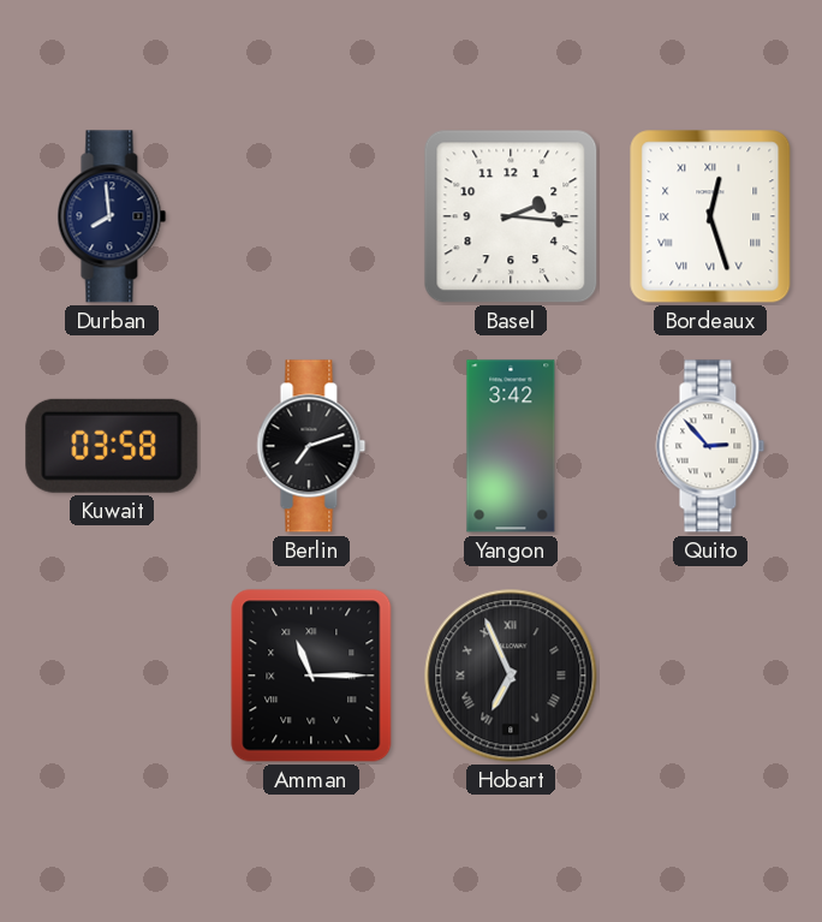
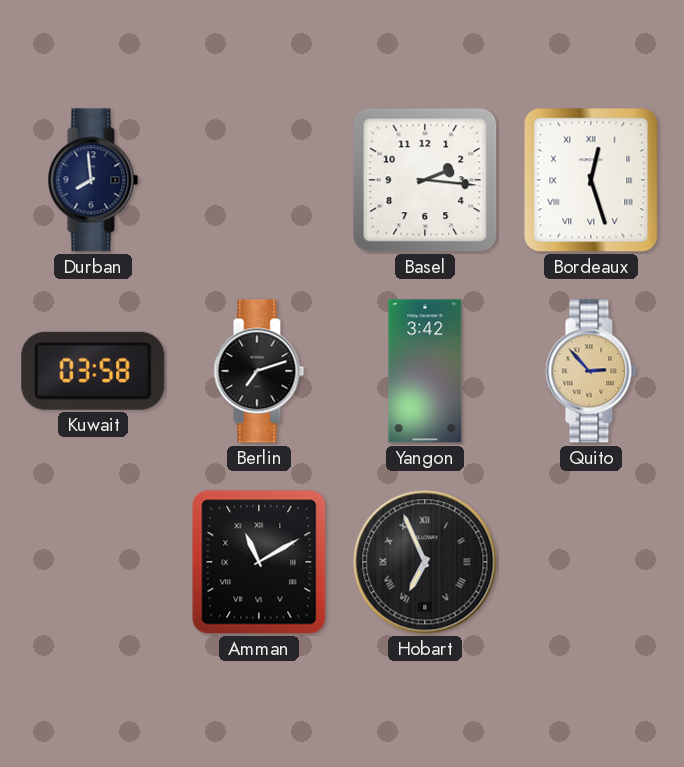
Quito dial: white -> champagne
Amman: 11:15 -> 11:10
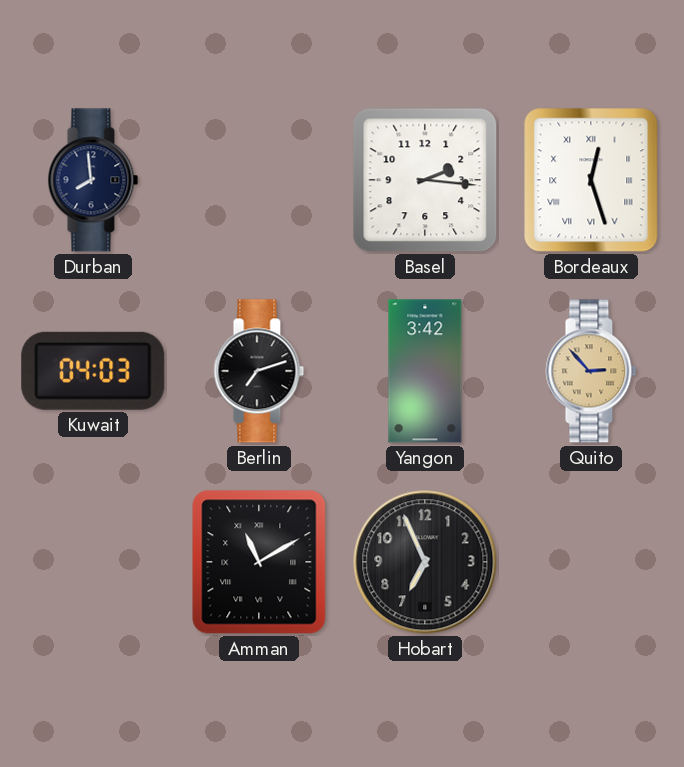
Kuwait: 03:58 -> 04:03
Hobart numerals: Roman -> Arabic
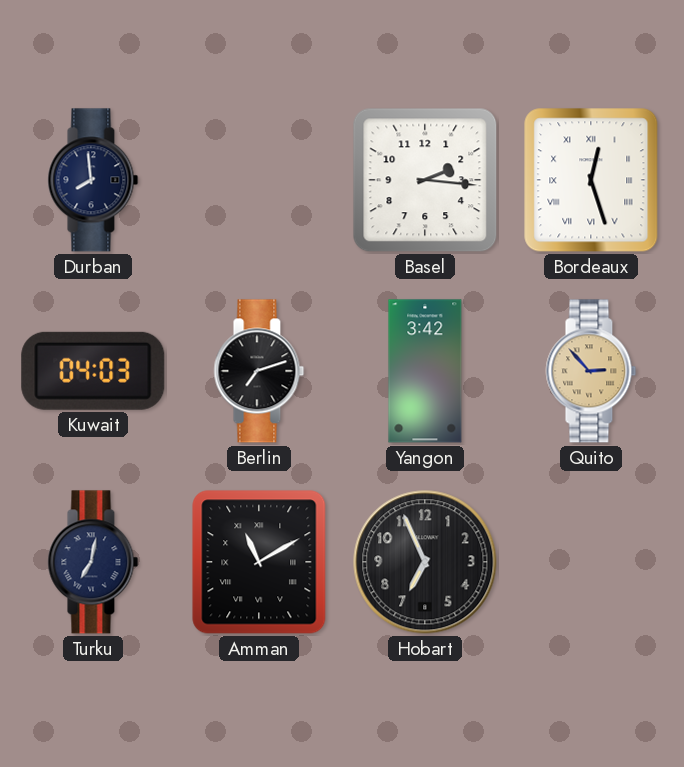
Turku: none -> 7:02
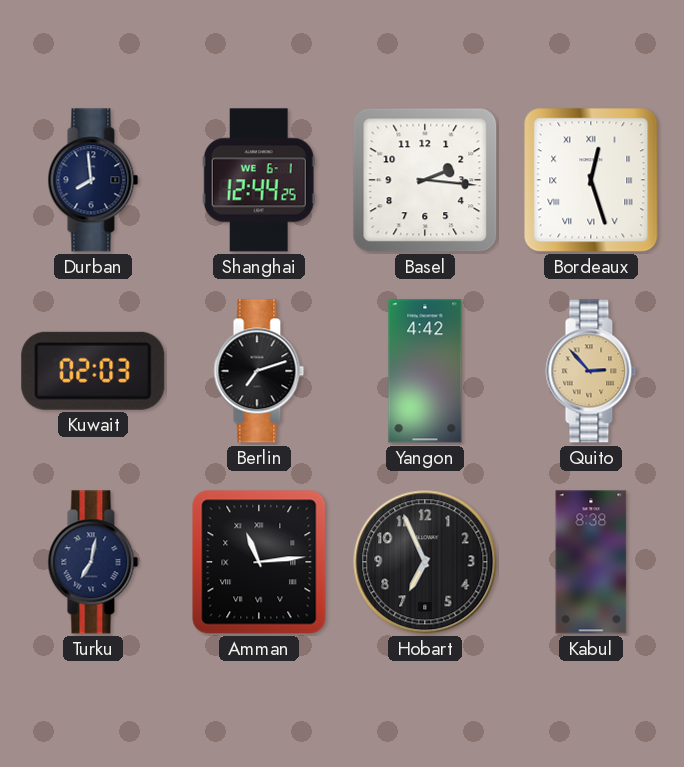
Shanghai: none -> 12:44
Kuwait: 04:03 -> 02:03
Yangon: 3:42 -> 4:42
Amman: 11:10 -> 11:14
Kabul: none -> 8:38
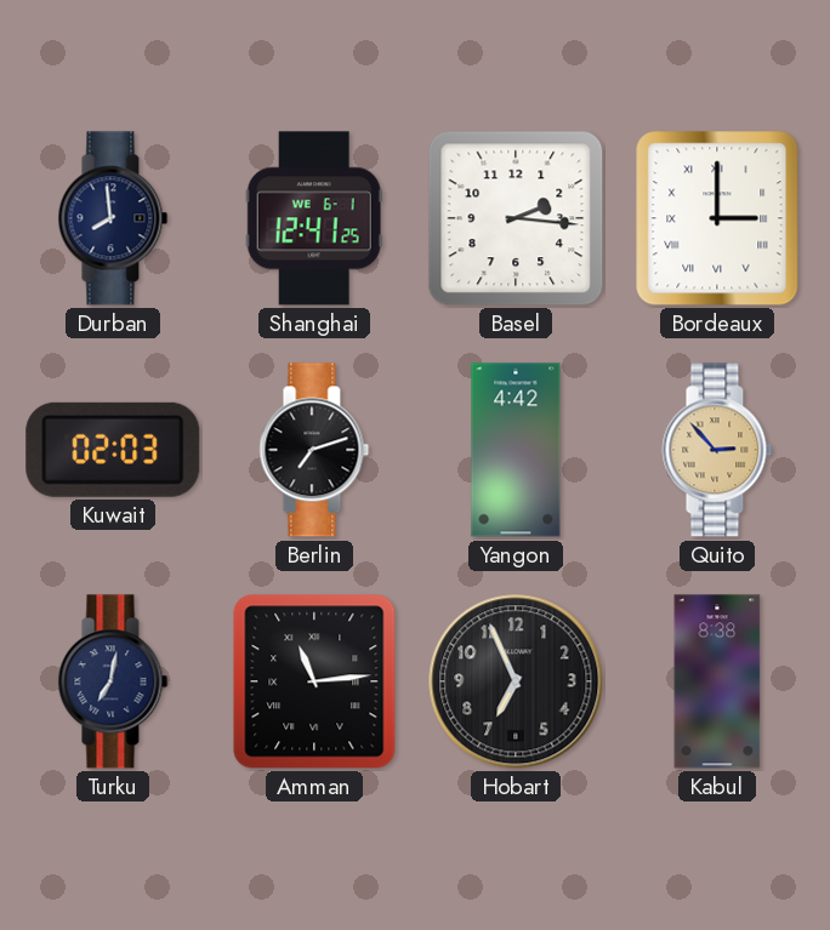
Shanghai: 12:44 -> 12:41
Bordeaux: 12:27 -> 3:00
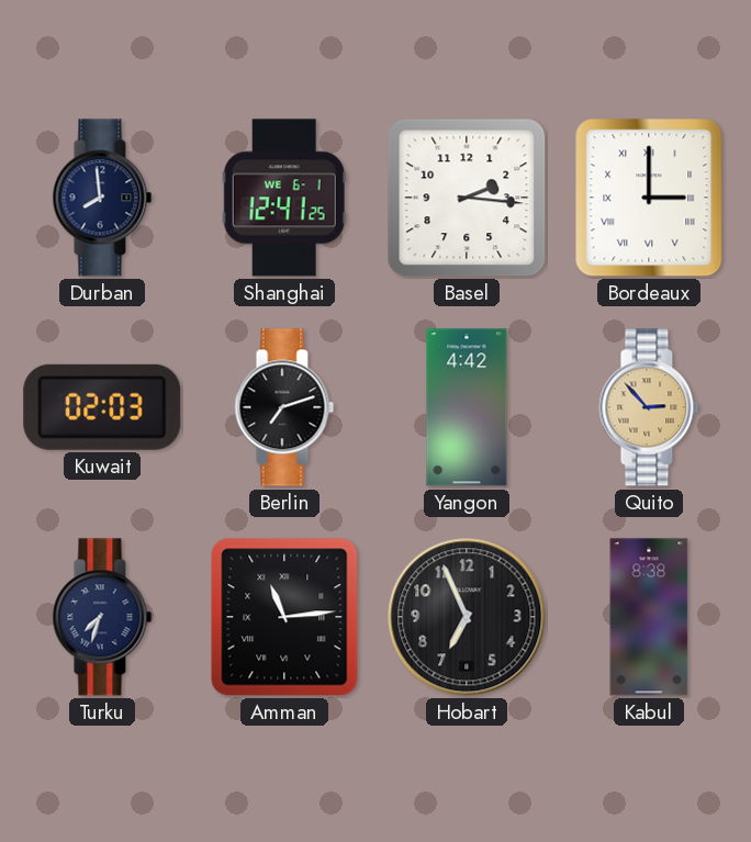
Turku: 7:02 -> 7:33
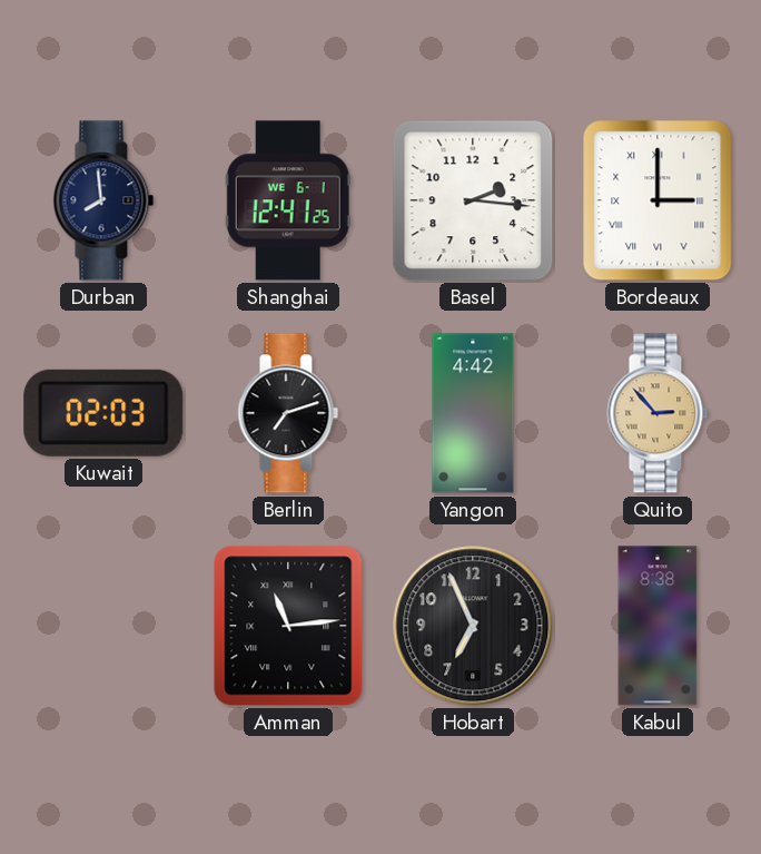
Turku: 7:33 -> none
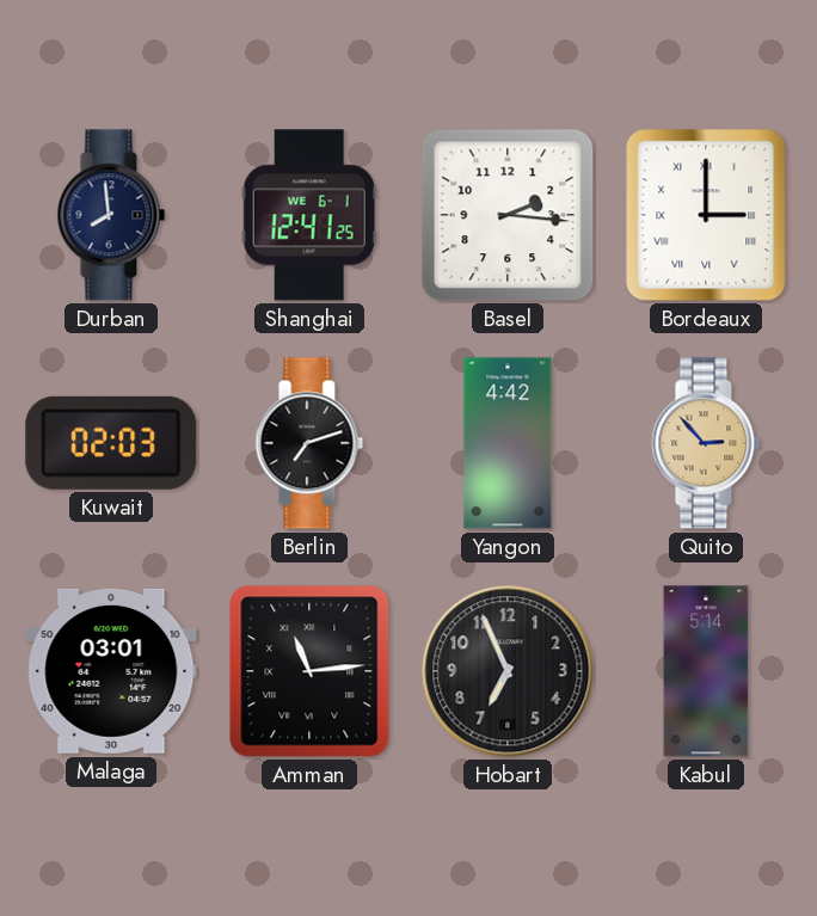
Malaga: none -> 03:01
Kabul: 8:38 -> 5:14
